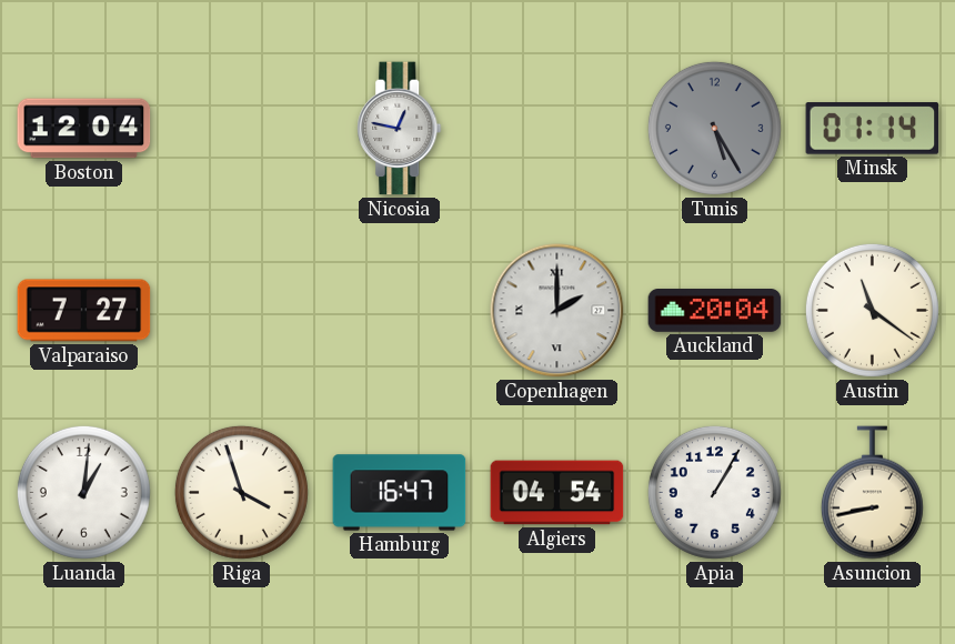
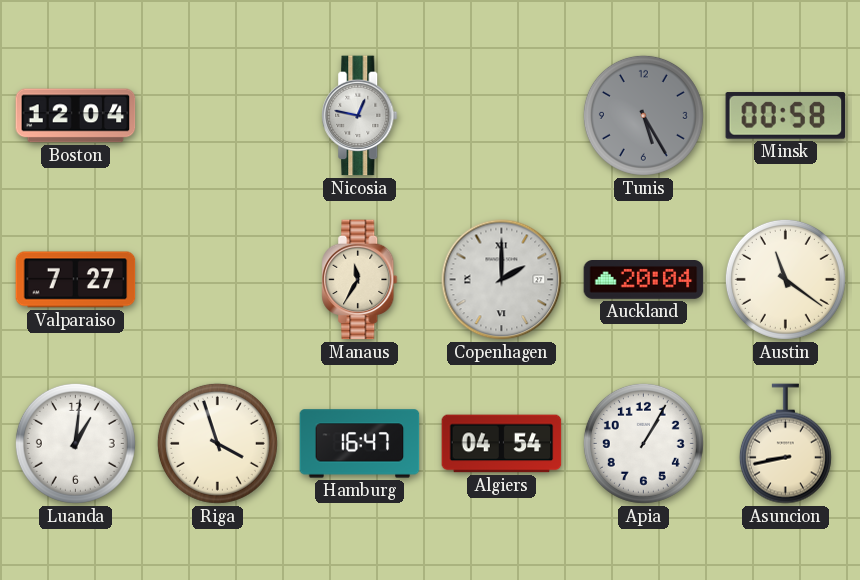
Minsk: 01:14 -> 00:58
Manaus: none -> 11:35
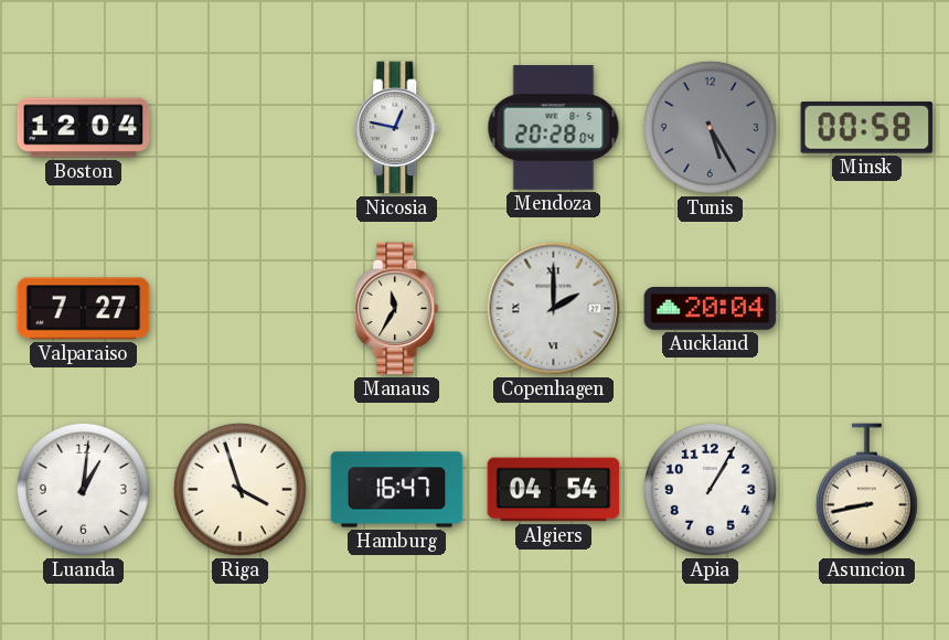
Mendoza: none -> 20:28
Austin: 11:21 -> none
